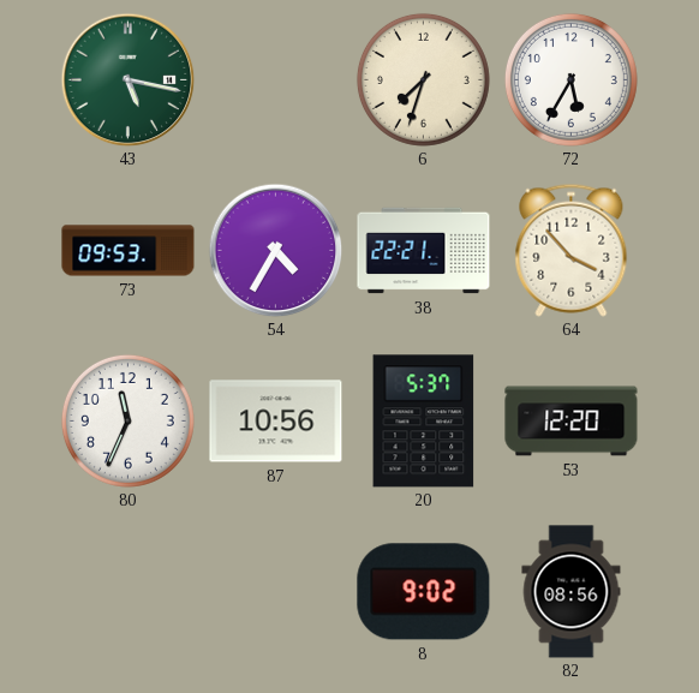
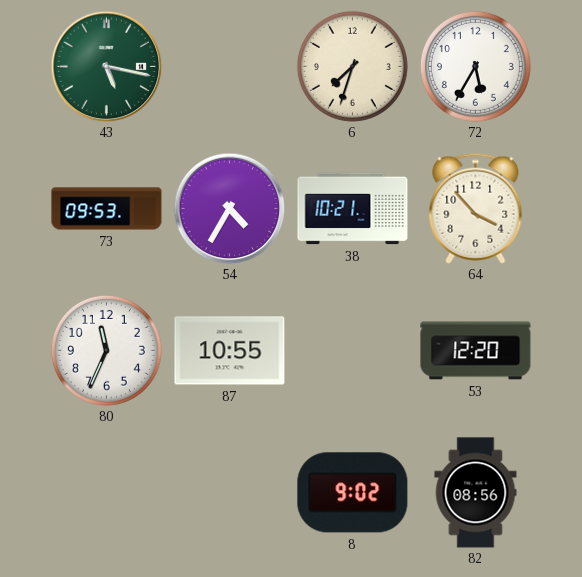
38: 22:21 -> 10:21
87: 10:56 -> 10:55
20: 5:37 -> none
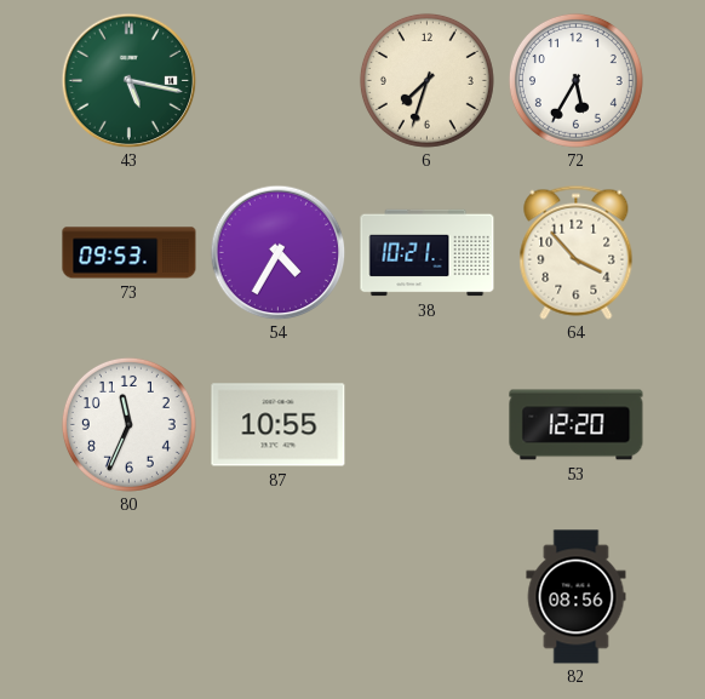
8: 9:02 -> none
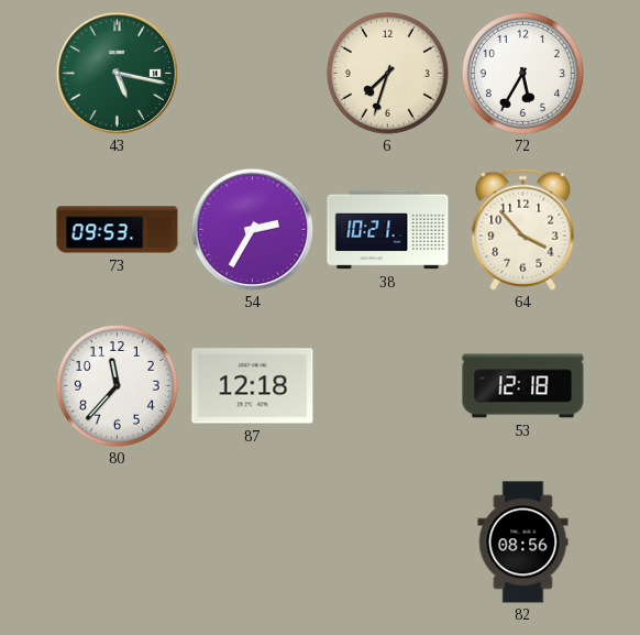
54: 4:35 -> 2:35
80: 11:34 -> 11:37
87: 10:55 -> 12:18
53: 12:20 -> 12:18
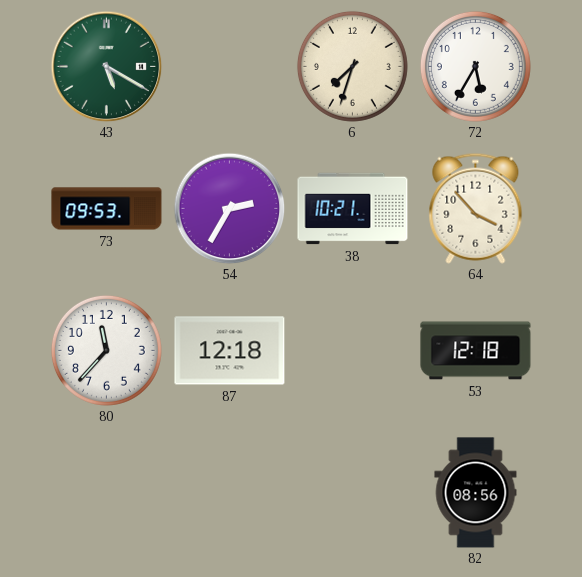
43: 5:17 -> 5:20
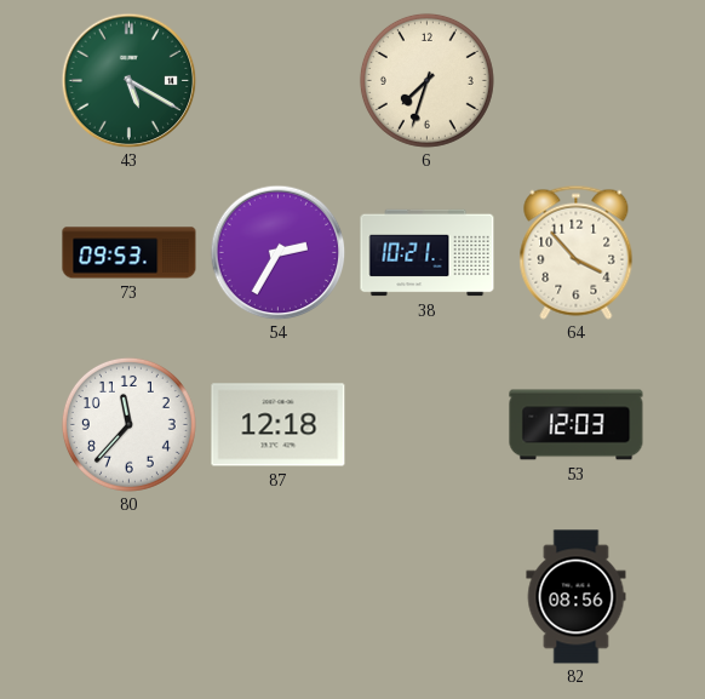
72: 5:35 -> none
53: 12:18 -> 12:03
